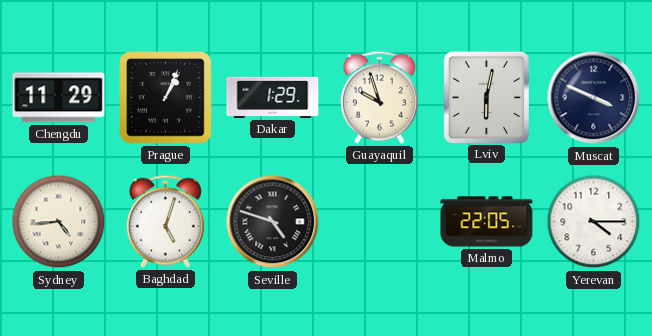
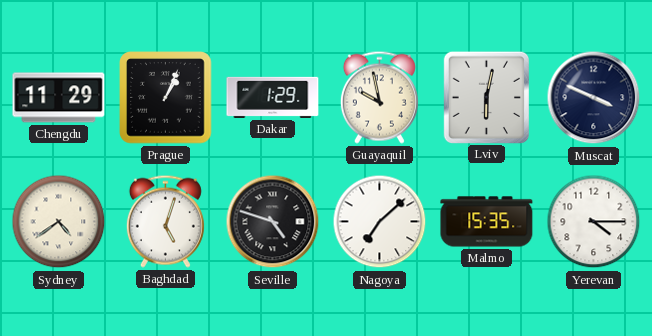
Guayaquil: 9:57 -> 9:58
Sydney: 4:44 -> 4:39
Nagoya: none -> 7:08
Malmo: 22:05 -> 15:35
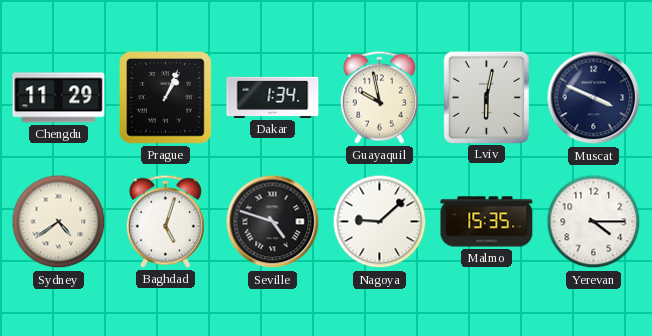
Dakar: 1:29 -> 1:34
Nagoya: 7:08 -> 9:08
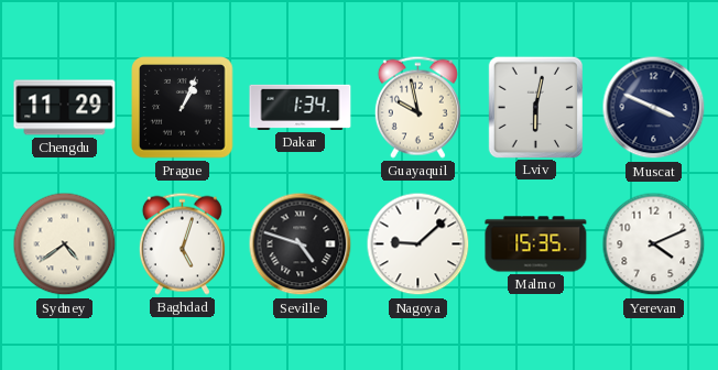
Yerevan: 4:15 -> 4:11
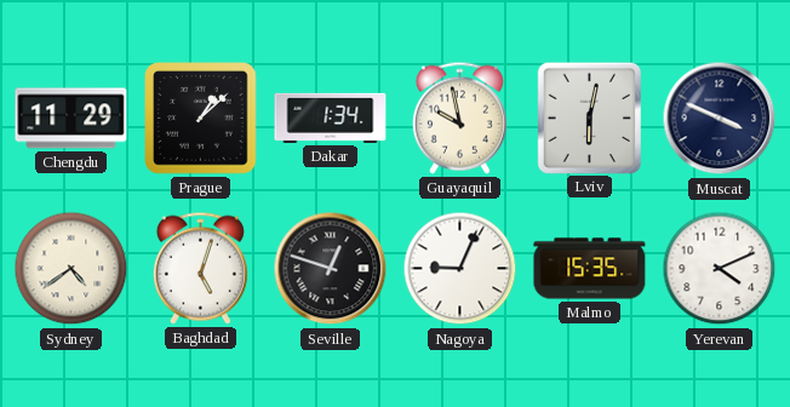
Prague: 1:04 -> 1:08
Seville: 4:48 -> 12:48
Nagoya: 9:08 -> 9:04
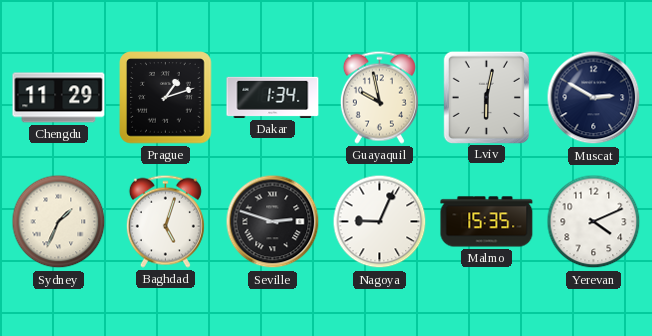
Prague: 1:08 -> 1:12
Muscat: 3:49 -> 2:50
Sydney: 4:39 -> 1:34
Seville: 12:48 -> 2:48
